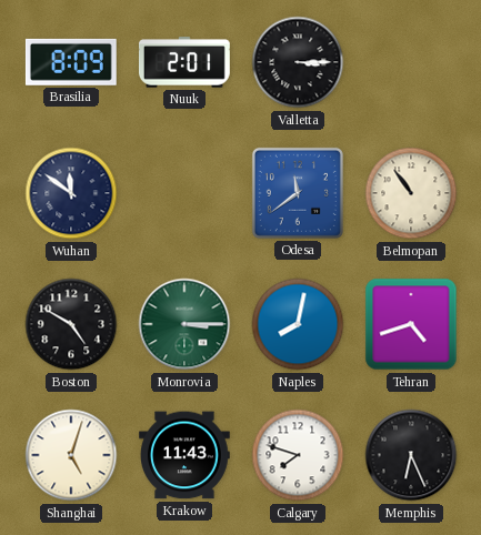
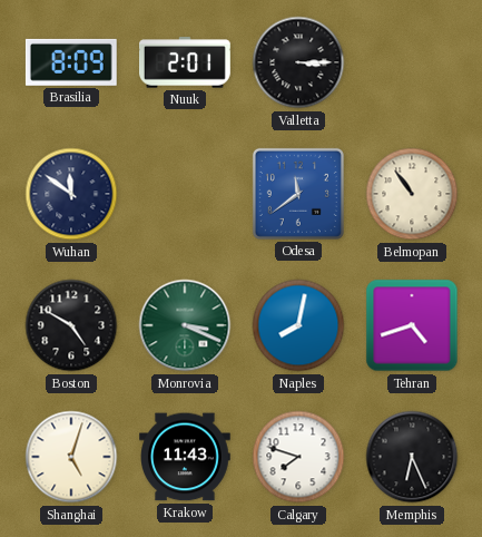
Monrovia: 3:15 -> 3:19
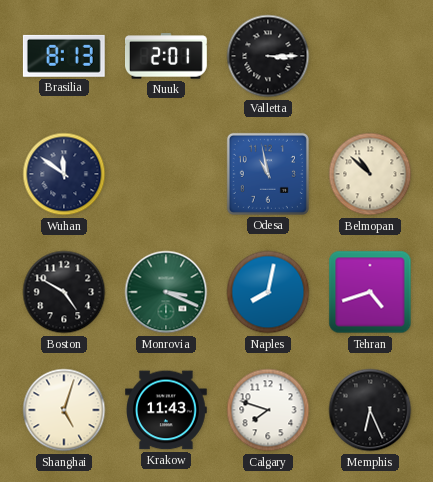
Brasilia: 8:09 -> 8:13
Odesa: 11:39 -> 10:58
Belmopan: 10:54 -> 10:52
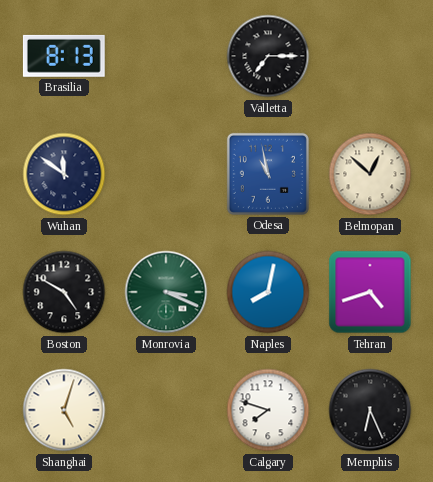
Nuuk: 2:01 -> none
Valletta: 3:15 -> 7:15
Belmopan: 10:52 -> 12:52
Krakow: 11:43 -> none
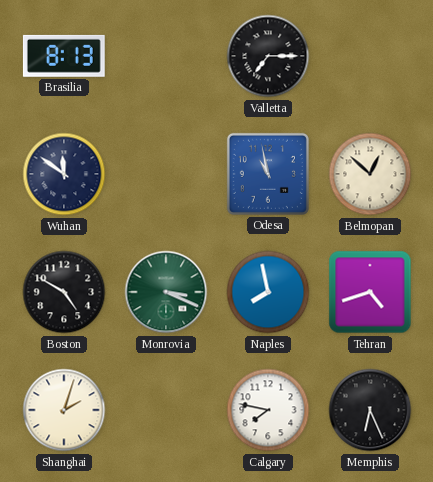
Naples: 8:02 -> 7:58
Shanghai: 5:03 -> 2:03
Calgary: 7:48 -> 7:47
